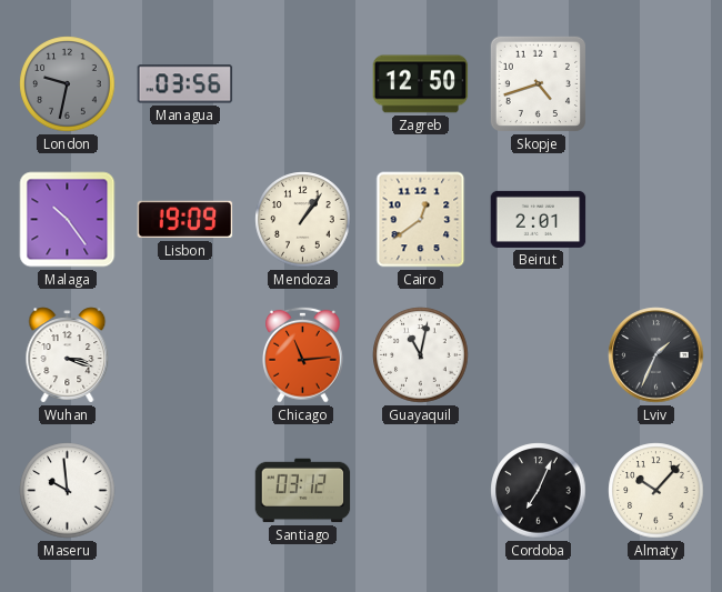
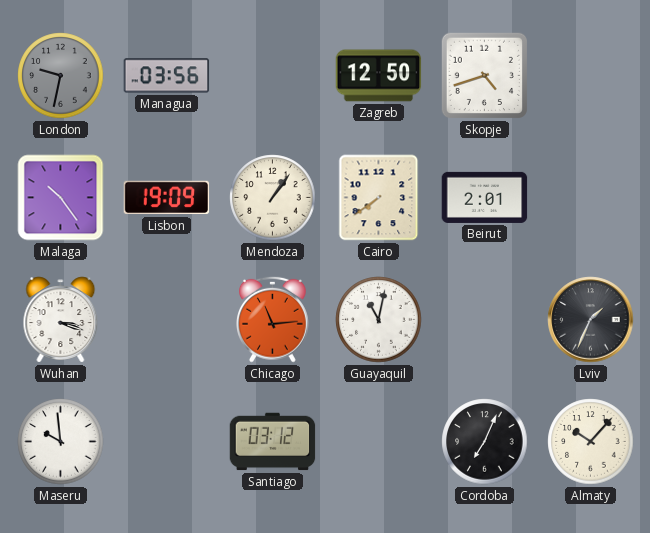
Cairo: 12:39 -> 7:39
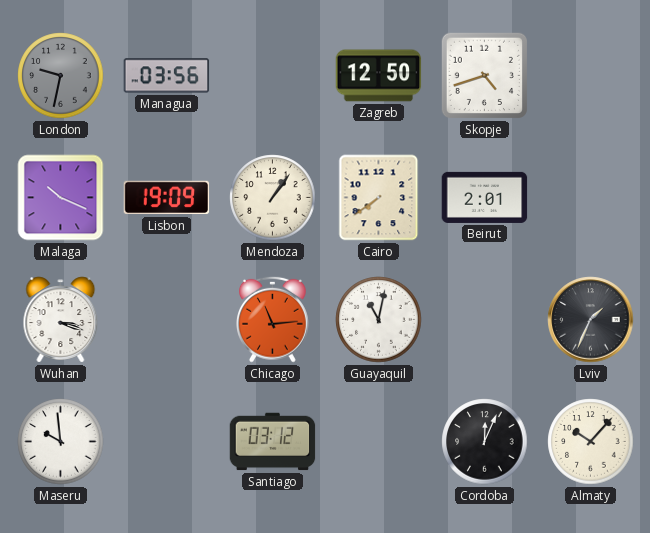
Malaga: 10:24 -> 10:19
Cordoba: 7:04 -> 12:04
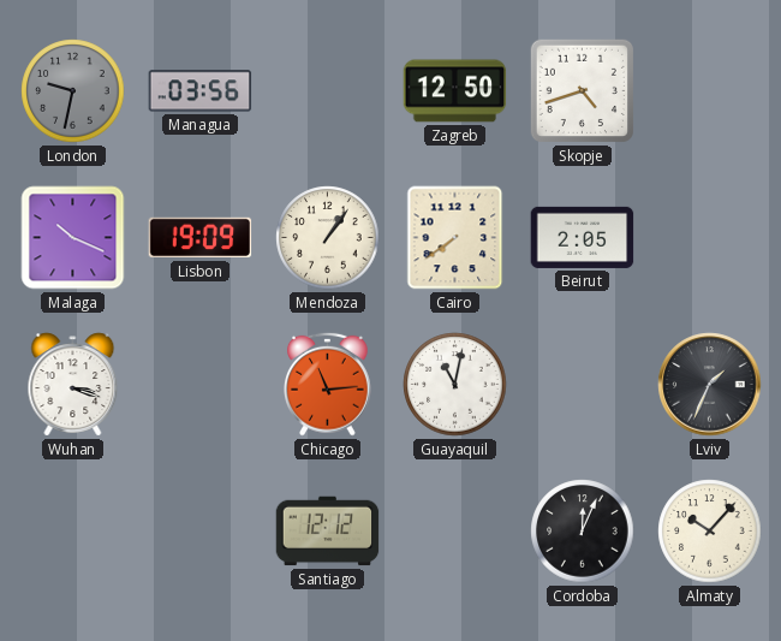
Beirut: 2:01 -> 2:05
Maseru: 9:59 -> none
Santiago: 03:12 -> 12:12
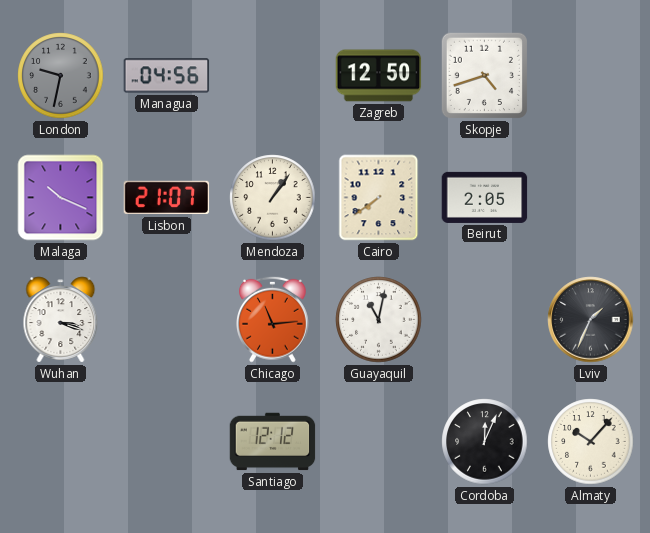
Managua: 03:56 -> 04:56
Lisbon: 19:09 -> 21:07
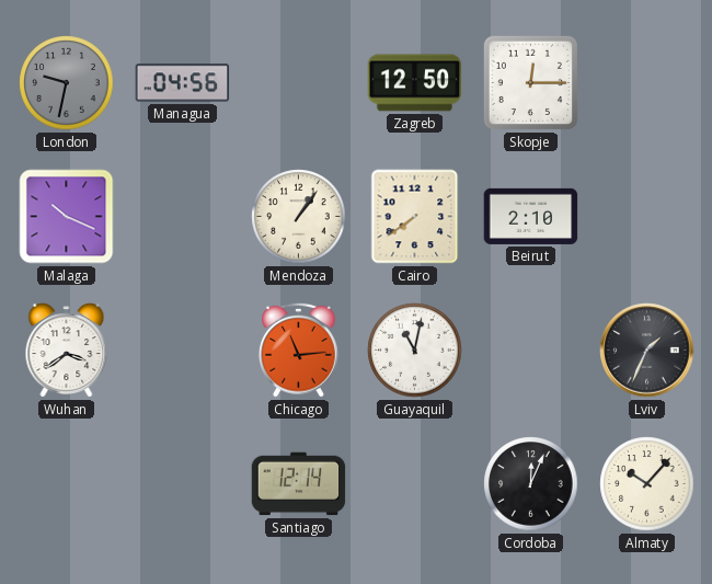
Skopje: 4:42 -> 12:15
Lisbon: 21:07 -> none
Beirut: 2:05 -> 2:10
Wuhan: 3:18 -> 3:39
Santiago: 12:12 -> 12:14
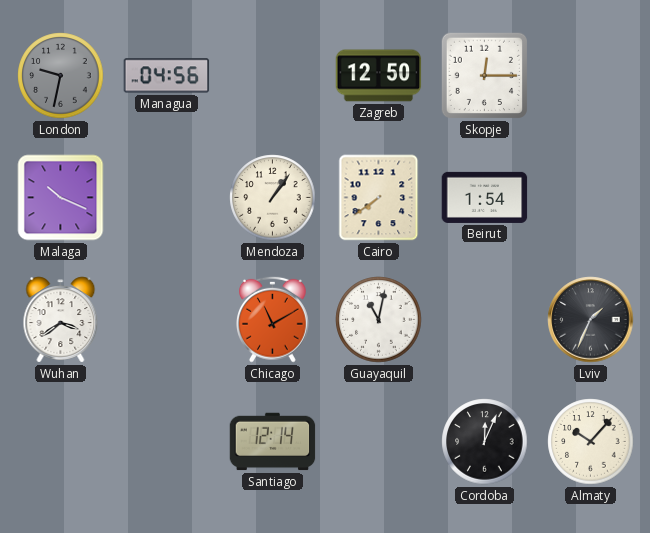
Beirut: 2:10 -> 1:54
Chicago: 11:14 -> 11:10
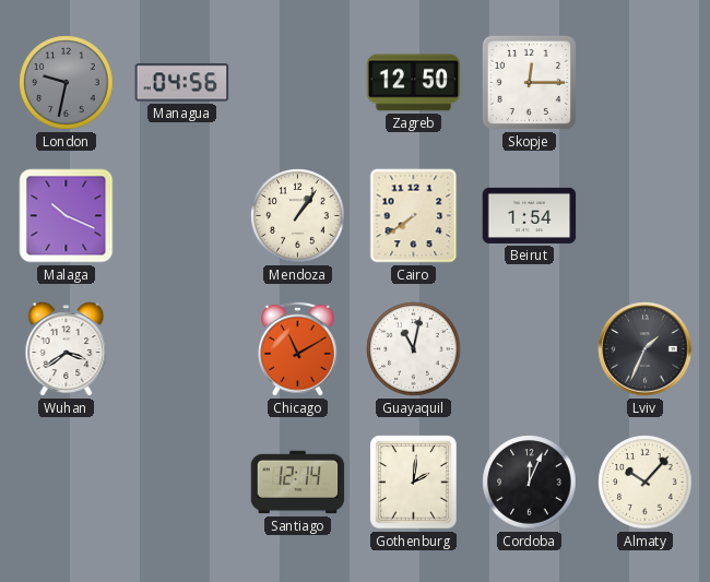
Gothenburg: none -> 2:01
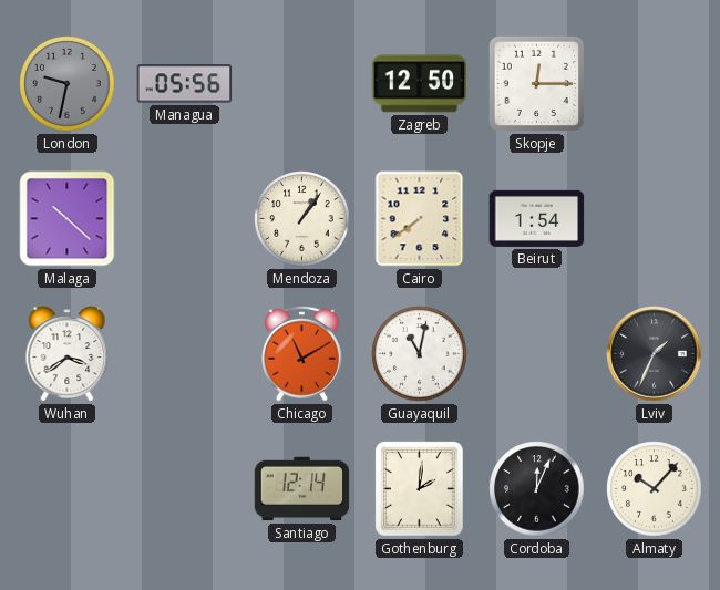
Managua: 04:56 -> 05:56
Malaga: 10:19 -> 10:22
